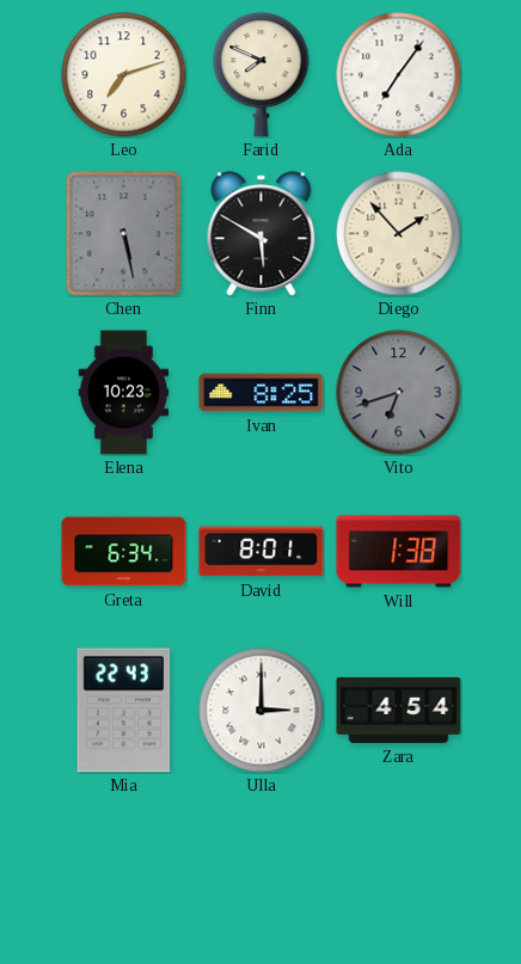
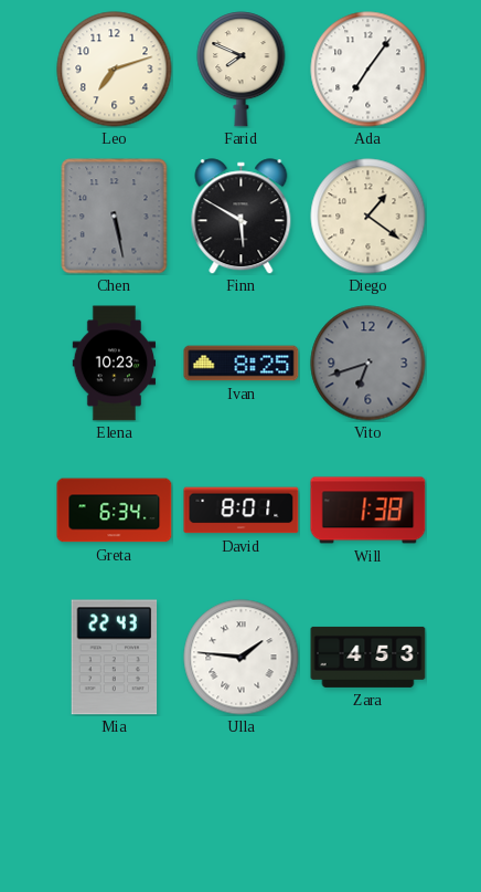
Diego: 1:53 -> 1:21
Ulla: 3:00 -> 1:46
Zara: 4:54 -> 4:53
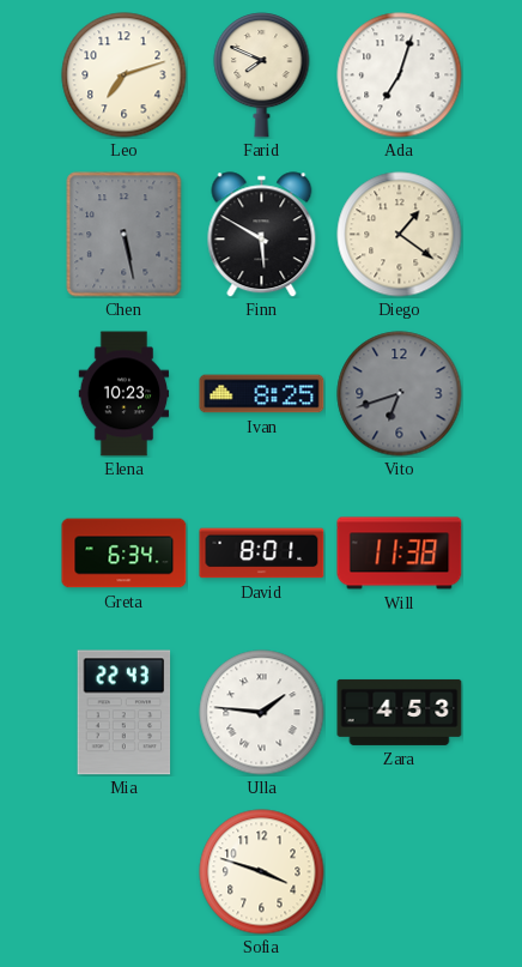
Ada: 7:06 -> 7:03
Will: 1:38 -> 11:38
Sofia: none -> 3:48
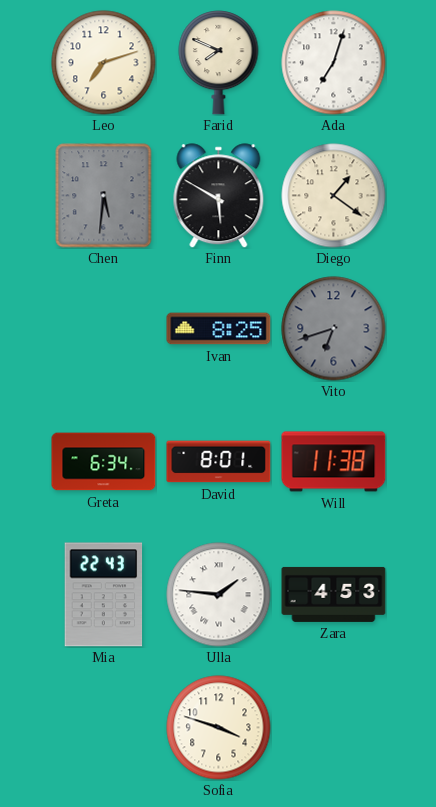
Chen: 5:28 -> 5:31
Elena: 10:23 -> none
